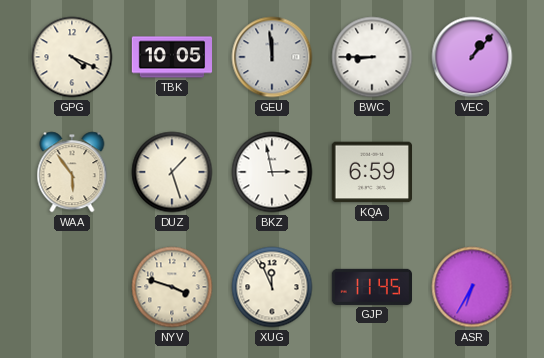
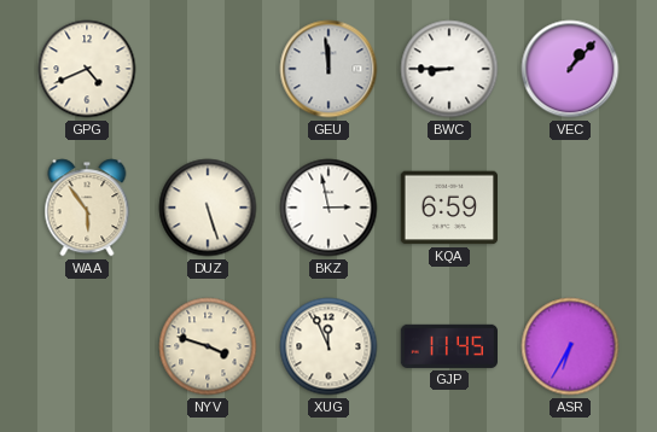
GPG: 4:19 -> 4:41
TBK: 10:05 -> none
DUZ: 1:27 -> 5:27
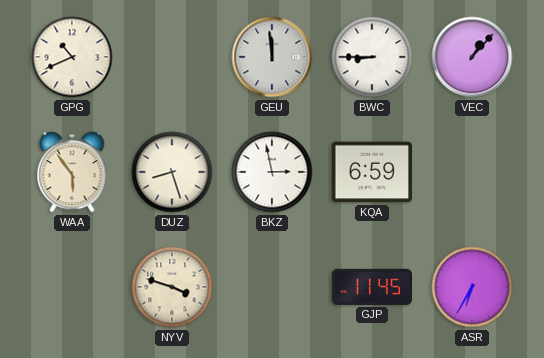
GPG: 4:41 -> 10:41
DUZ: 5:27 -> 8:27
XUG: 11:56 -> none
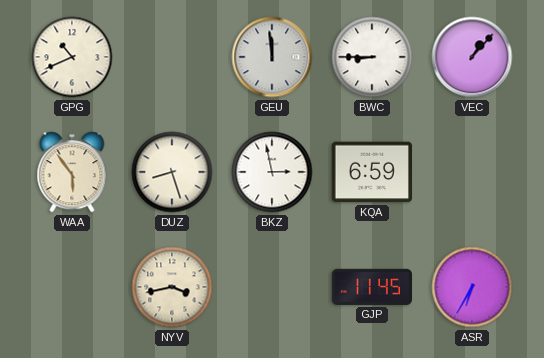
NYV: 3:48 -> 3:43
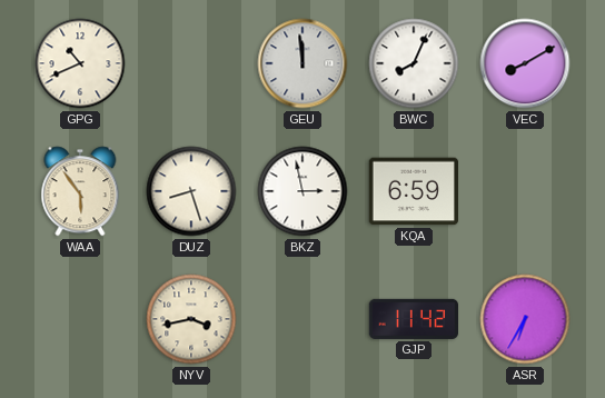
BWC: 8:45 -> 8:04
VEC: 1:07 -> 8:10
GJP: 11:45 -> 11:42
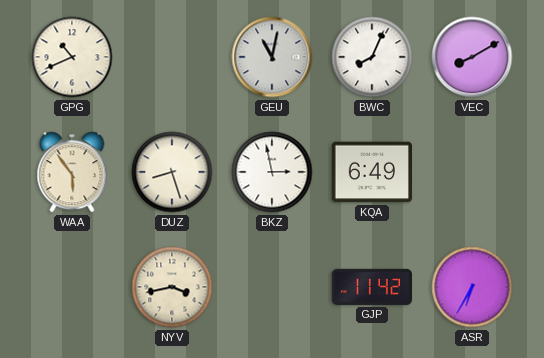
GEU: 11:59 -> 11:02
KQA: 6:59 -> 6:49
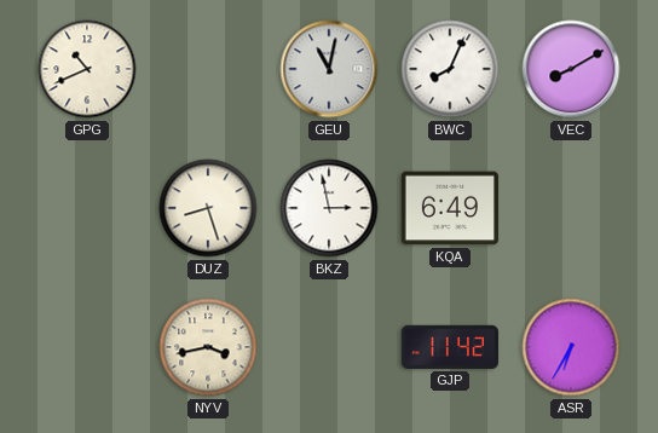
WAA: 5:54 -> none
